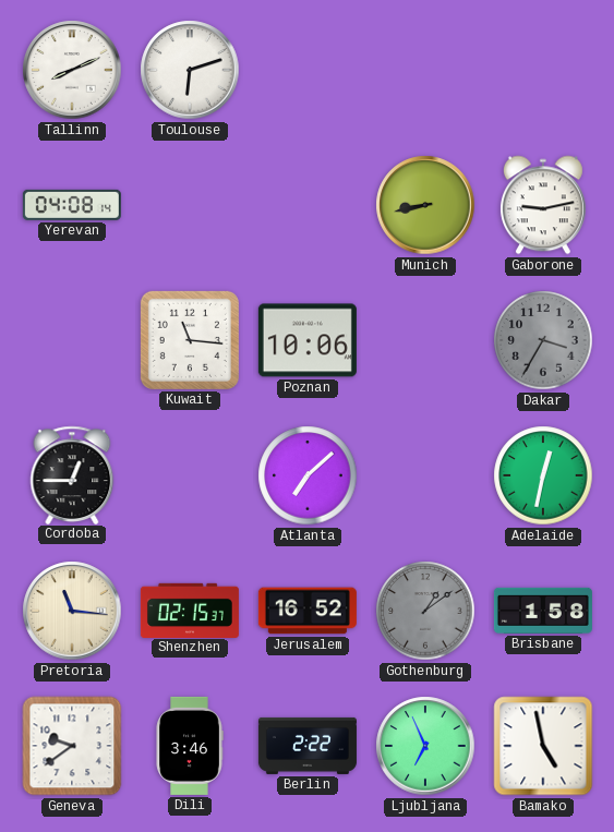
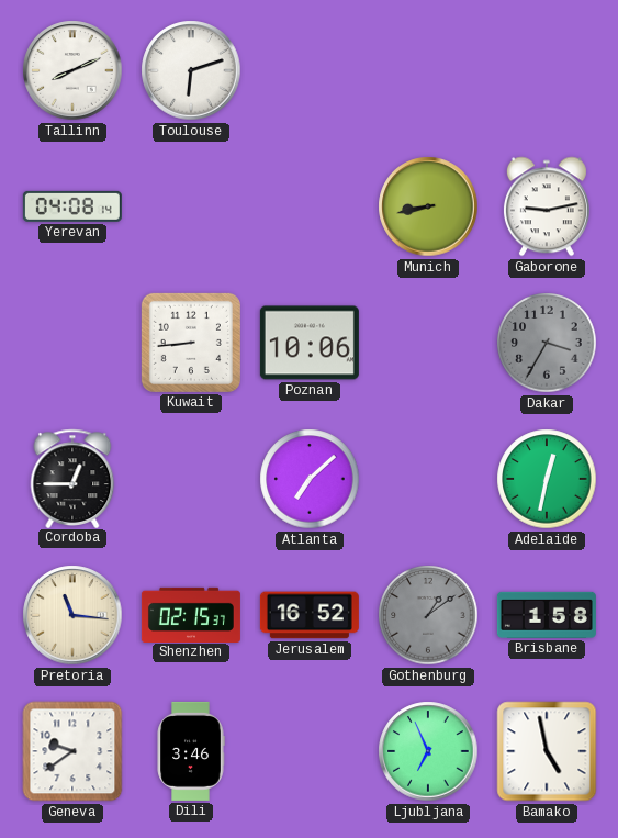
Kuwait: 11:16 -> 8:44
Berlin: 2:22 -> none
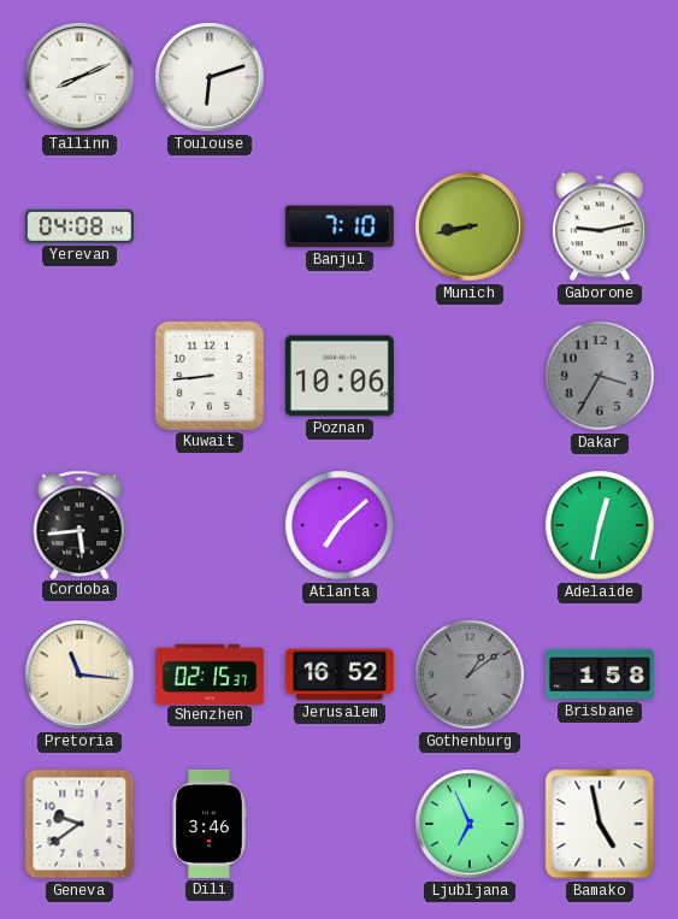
Banjul: none -> 7:10
Cordoba: 12:45 -> 5:44
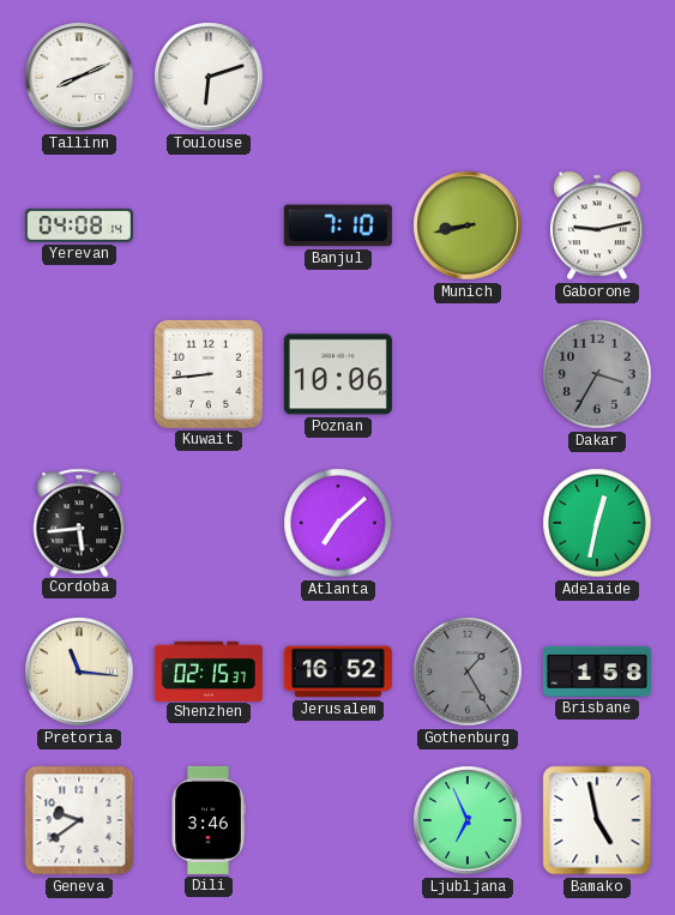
Gothenburg: 1:09 -> 1:25
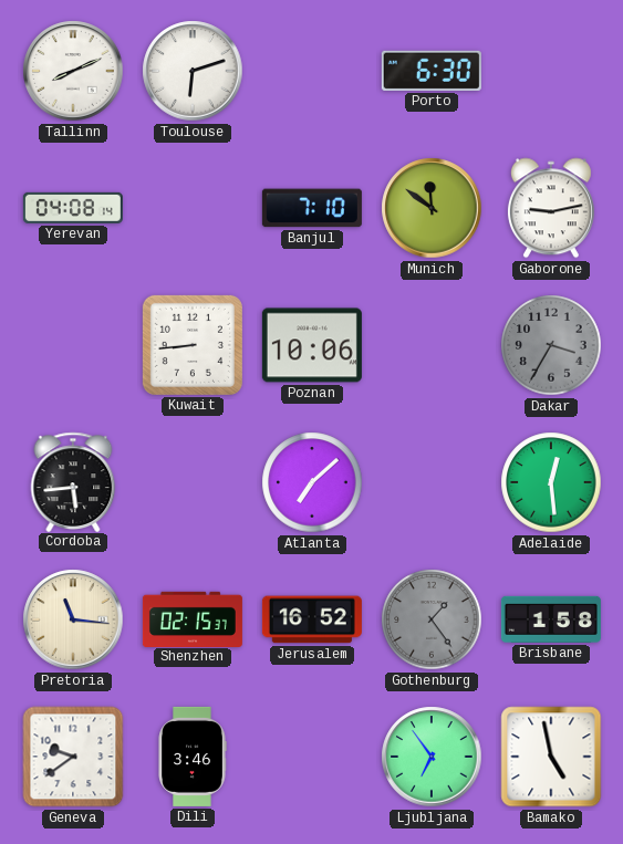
Porto: none -> 6:30
Munich: 8:43 -> 11:51
Adelaide: 12:32 -> 12:29
Gothenburg: 1:25 -> 1:24
Ljubljana: 6:56 -> 6:54
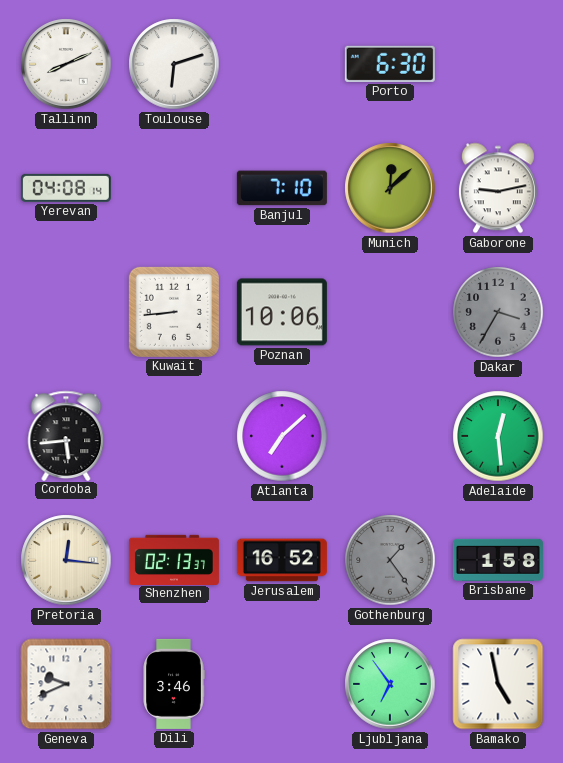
Munich: 11:51 -> 12:08
Pretoria: 11:16 -> 12:16
Shenzhen: 02:15 -> 02:13
Geneva: 9:39 -> 9:41
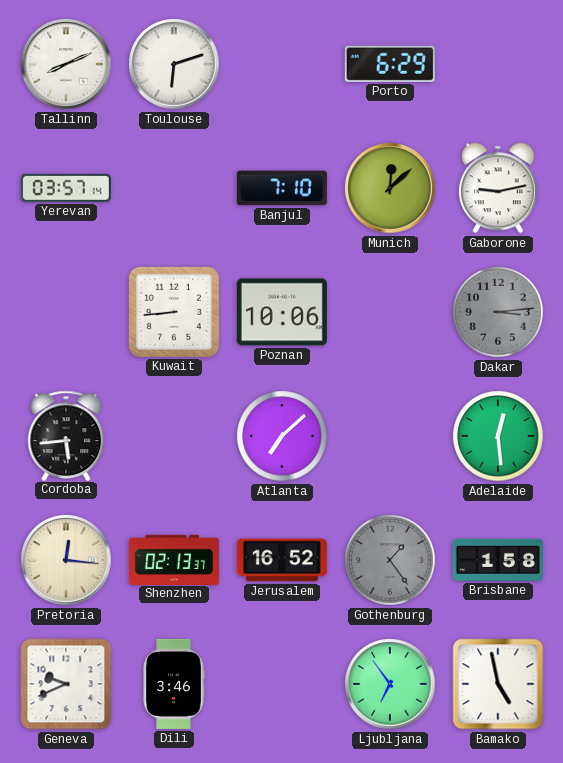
Porto: 6:30 -> 6:29
Yerevan: 04:08 -> 03:57
Dakar: 3:35 -> 3:14
